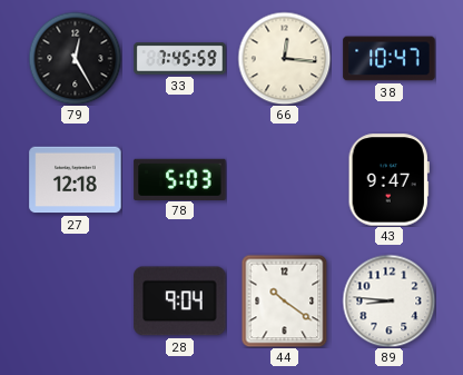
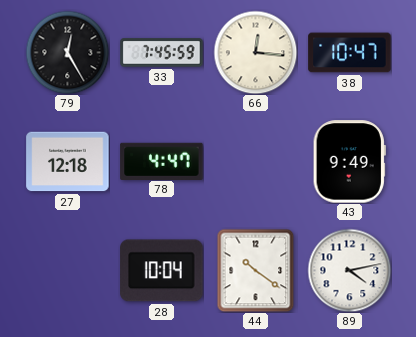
78: 5:03 -> 4:47
43: 9:47 -> 9:49
28: 9:04 -> 10:04
89: 8:46 -> 4:13
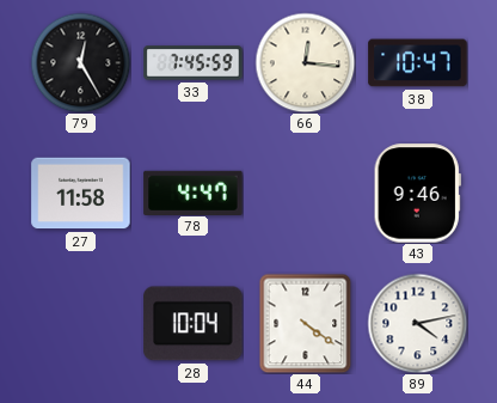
27: 12:18 -> 11:58
43: 9:49 -> 9:46
44: 10:21 -> 4:21
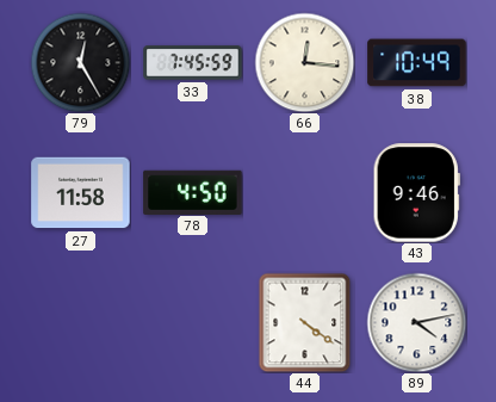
38: 10:47 -> 10:49
78: 4:47 -> 4:50
28: 10:04 -> none
